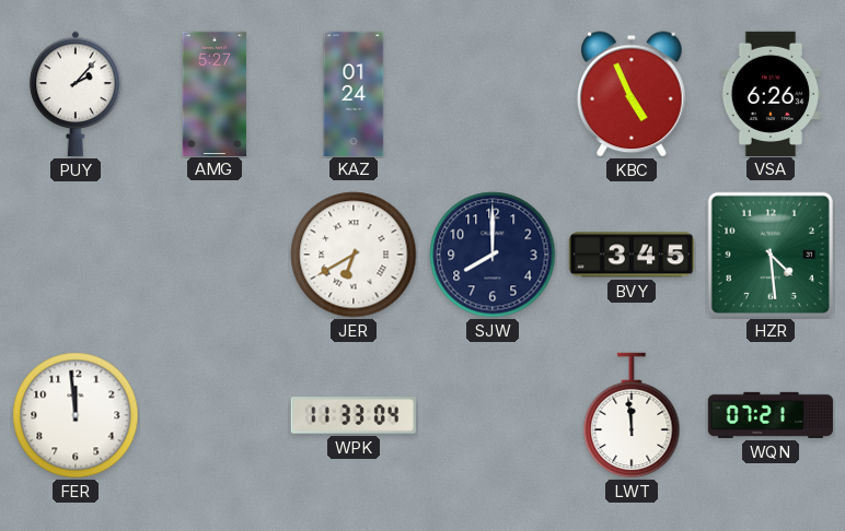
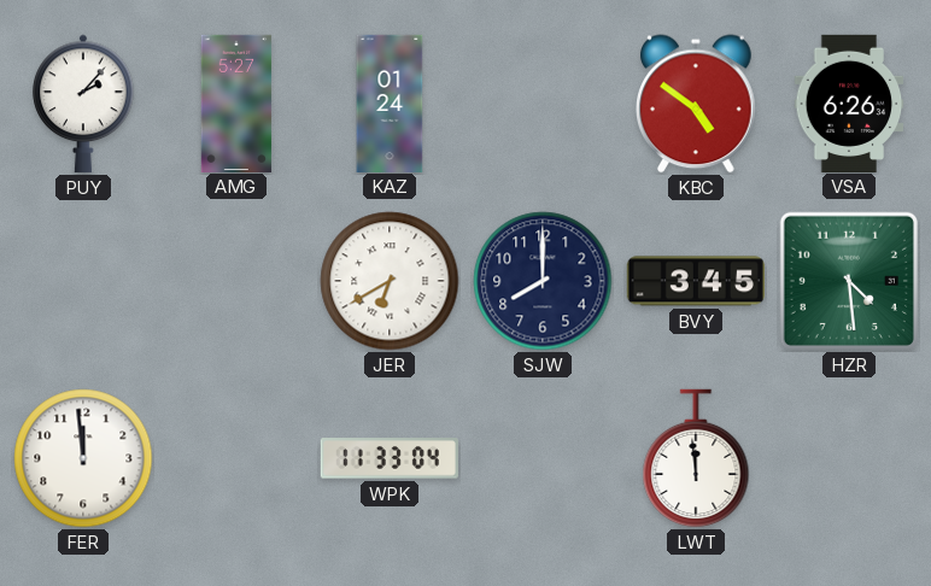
KBC: 4:56 -> 4:51
WQN: 07:21 -> none
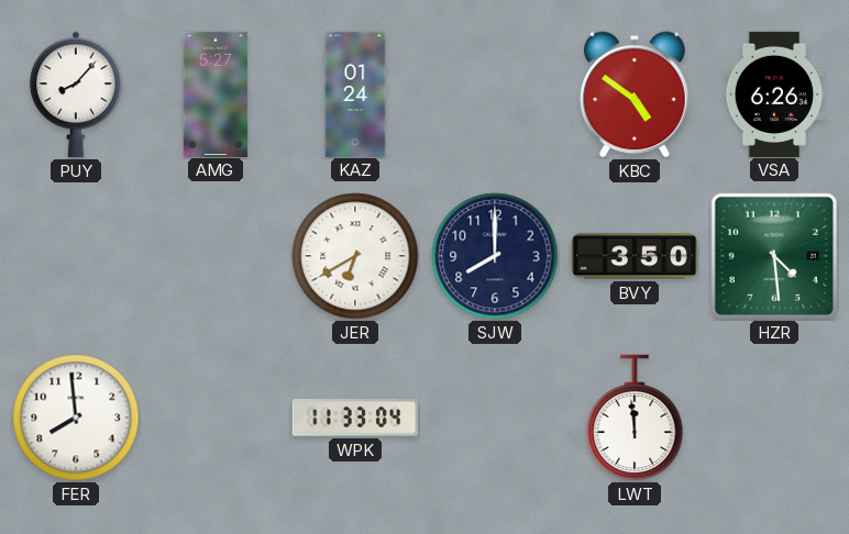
PUY: 2:07 -> 8:07
BVY: 3:45 -> 3:50
FER: 11:59 -> 7:59
